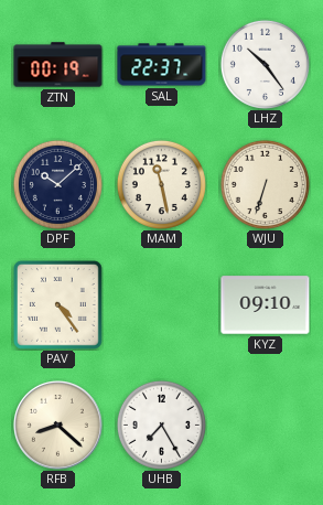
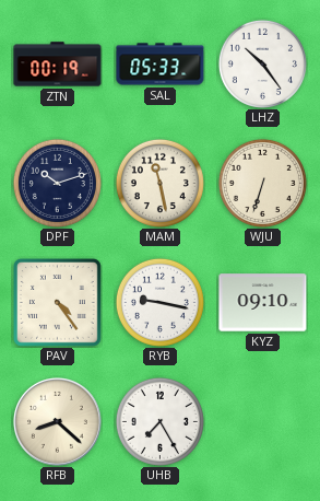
SAL: 22:37 -> 05:33
DPF: 10:08 -> 10:12
RYB: none -> 9:17
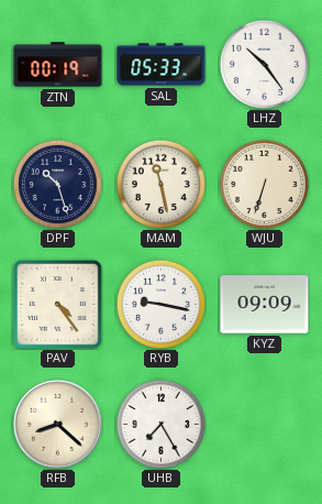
DPF: 10:12 -> 10:27
KYZ: 09:10 -> 09:09
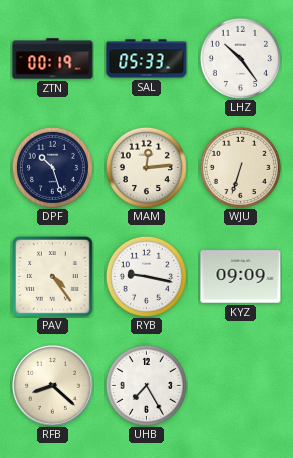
MAM: 11:28 -> 12:14
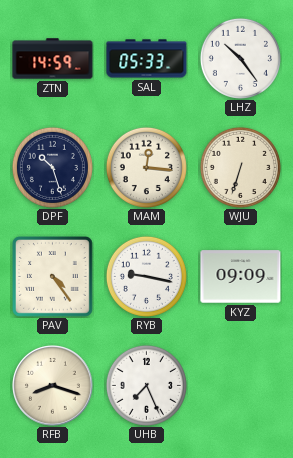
ZTN: 00:19 -> 14:59
MAM: 12:14 -> 12:16
RFB: 8:22 -> 8:18
UHB: 7:25 -> 7:26
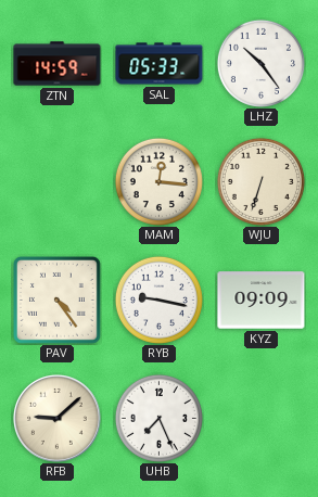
DPF: 10:27 -> none
RFB: 8:18 -> 9:08
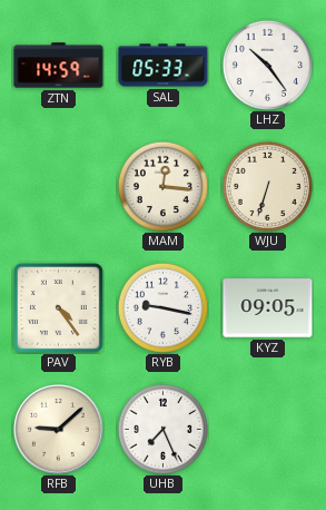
KYZ: 09:09 -> 09:05
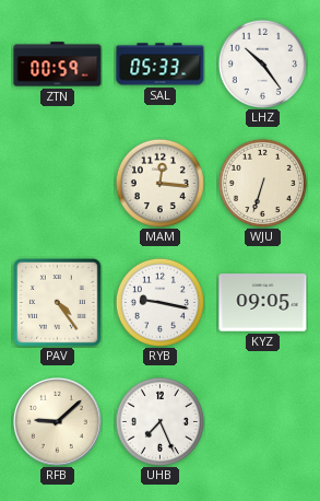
ZTN: 14:59 -> 00:59
